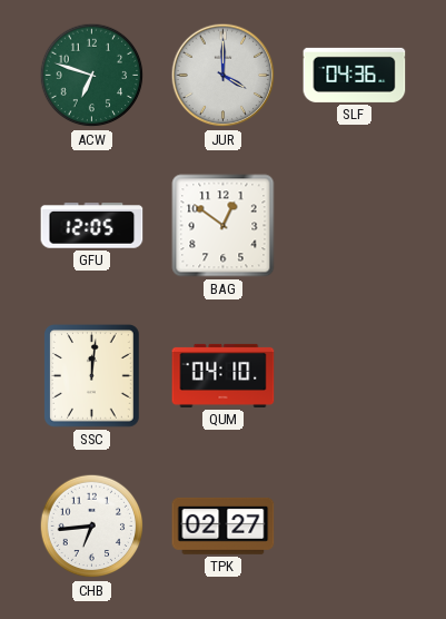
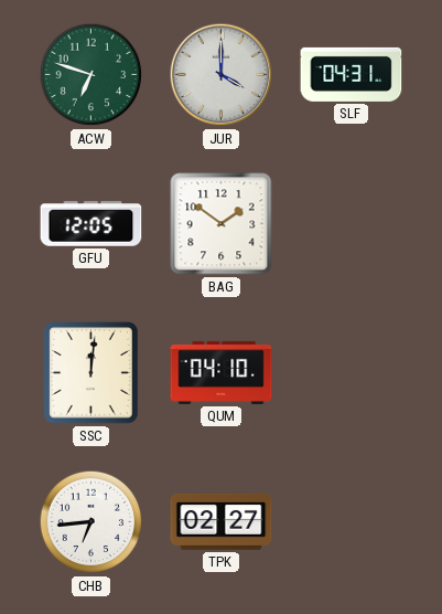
SLF: 04:36 -> 04:31
BAG: 12:51 -> 1:51
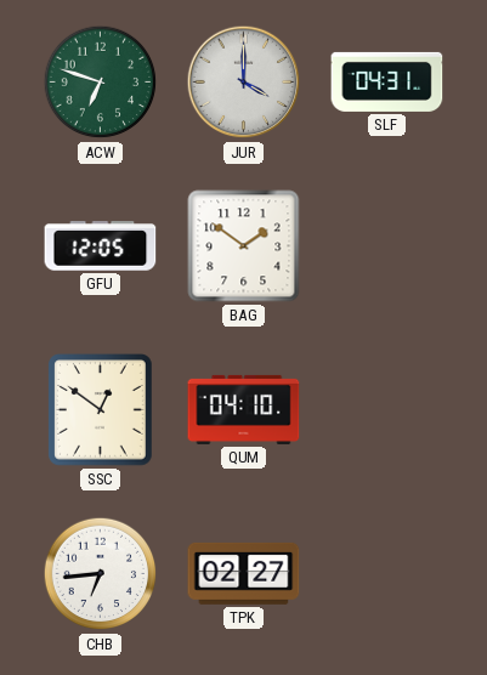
SSC: 12:01 -> 12:51
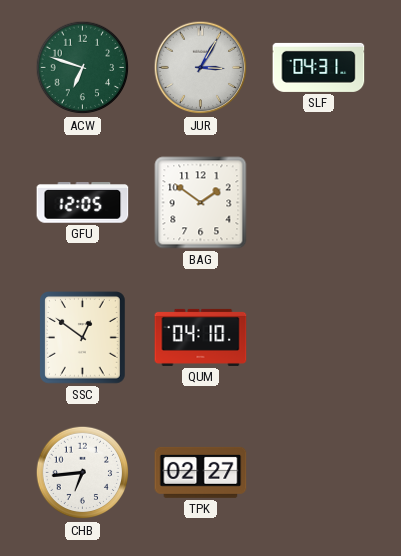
JUR: 4:00 -> 3:05
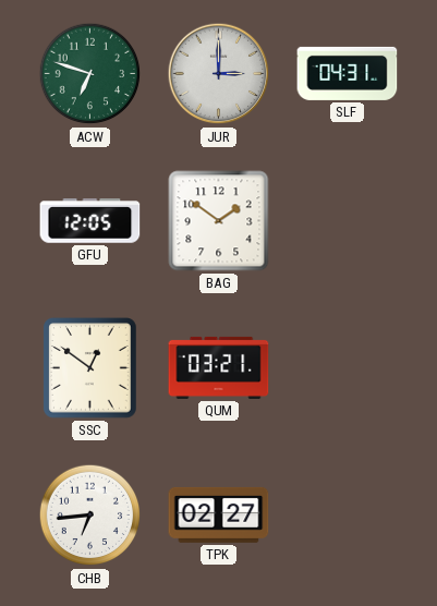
JUR: 3:05 -> 3:00
QUM: 04:10 -> 03:21
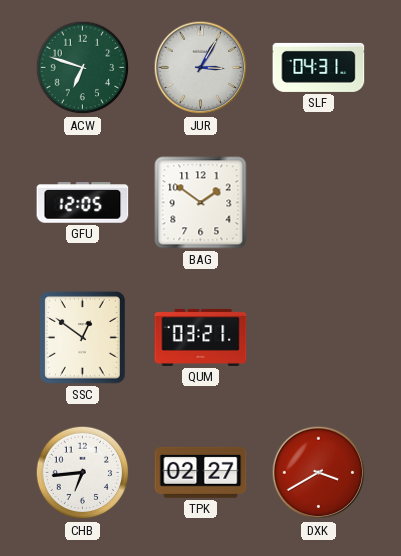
JUR: 3:00 -> 3:05
DXK: none -> 3:40
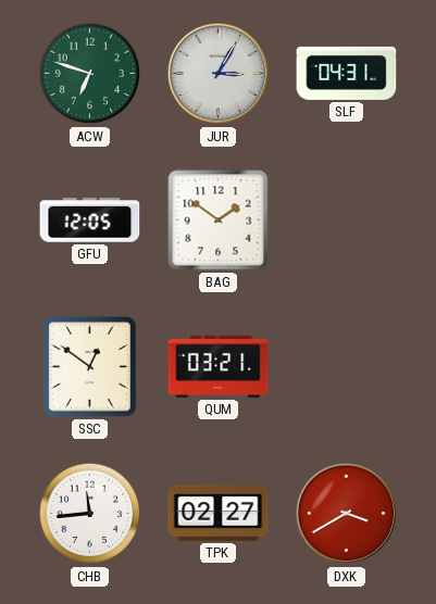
CHB: 6:44 -> 11:44
